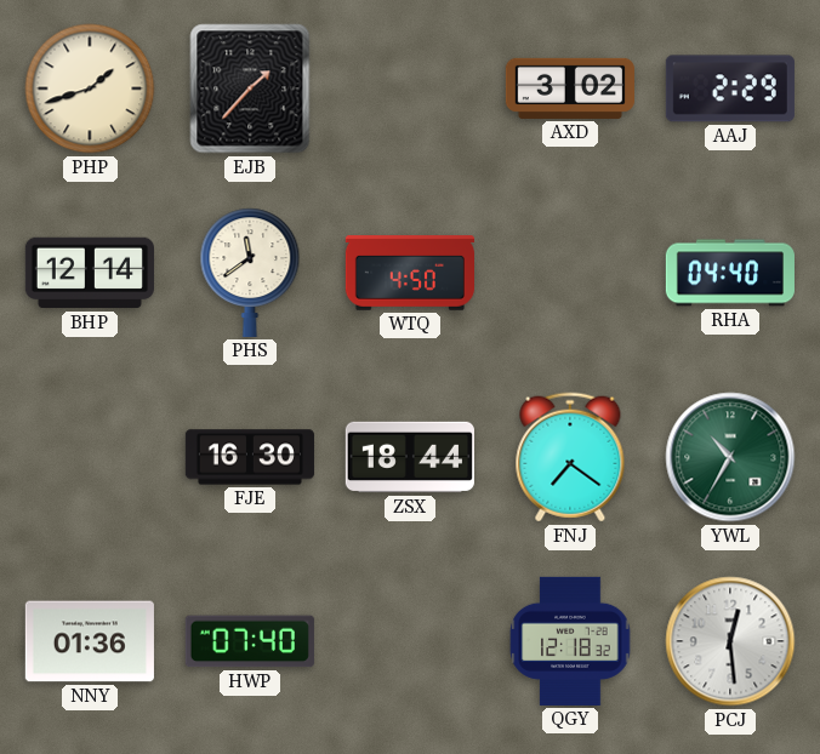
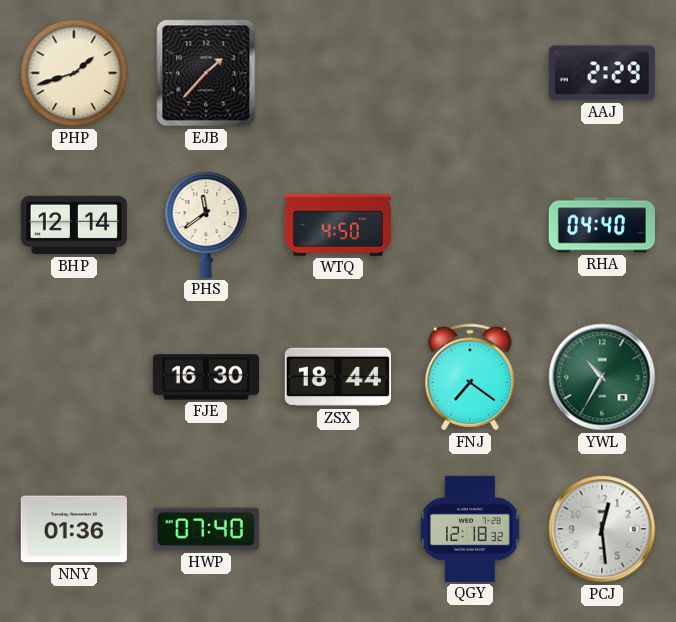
AXD: 3:02 -> none
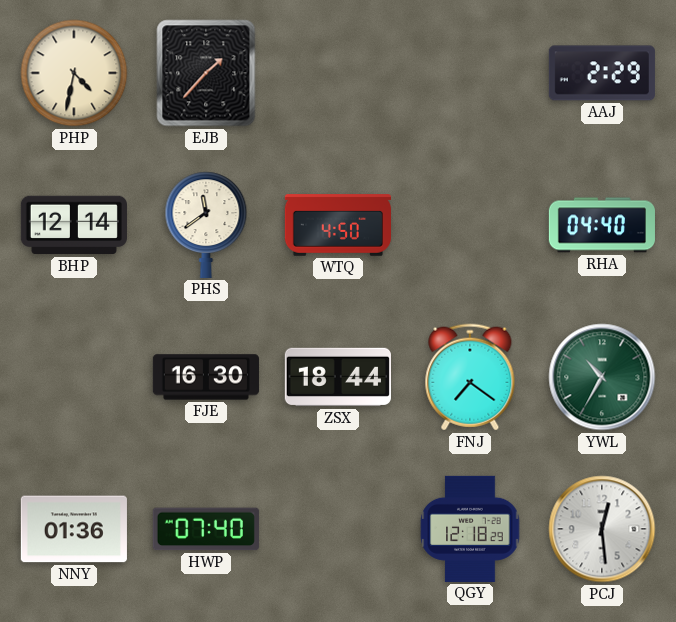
PHP: 1:42 -> 4:32
QGY: 12:18:32 -> 12:18:29
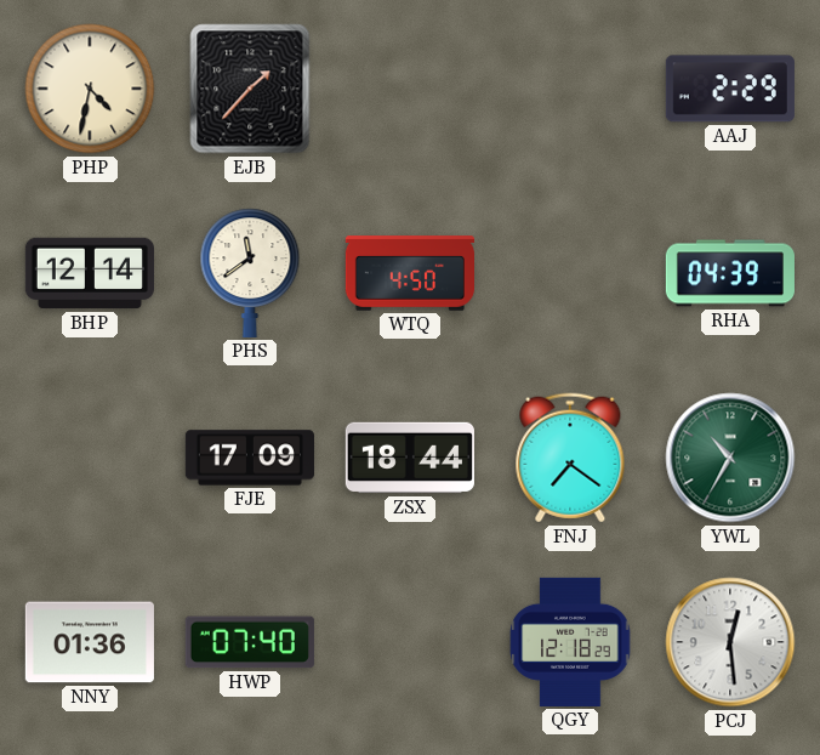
RHA: 04:40 -> 04:39
FJE: 16:30 -> 17:09
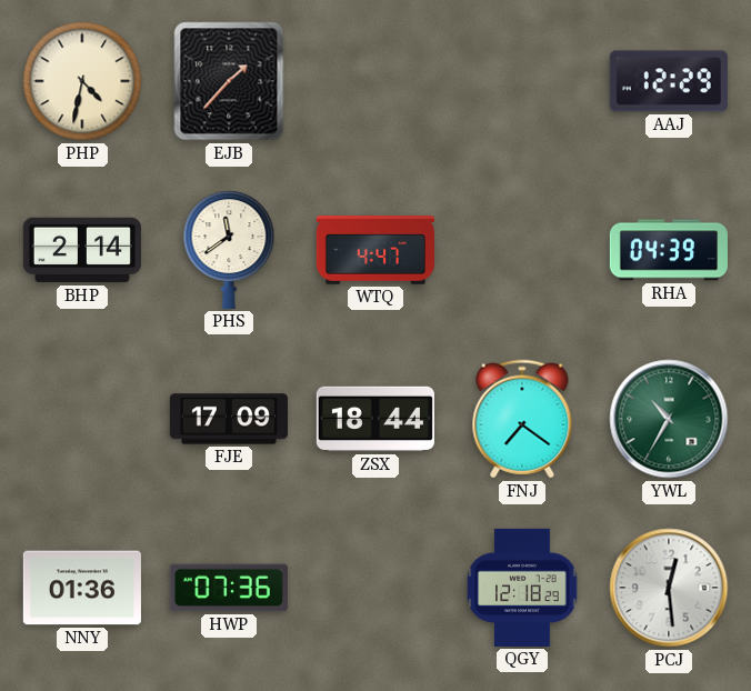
AAJ: 2:29 -> 12:29
BHP: 12:14 -> 2:14
WTQ: 4:50 -> 4:47
HWP: 07:40 -> 07:36
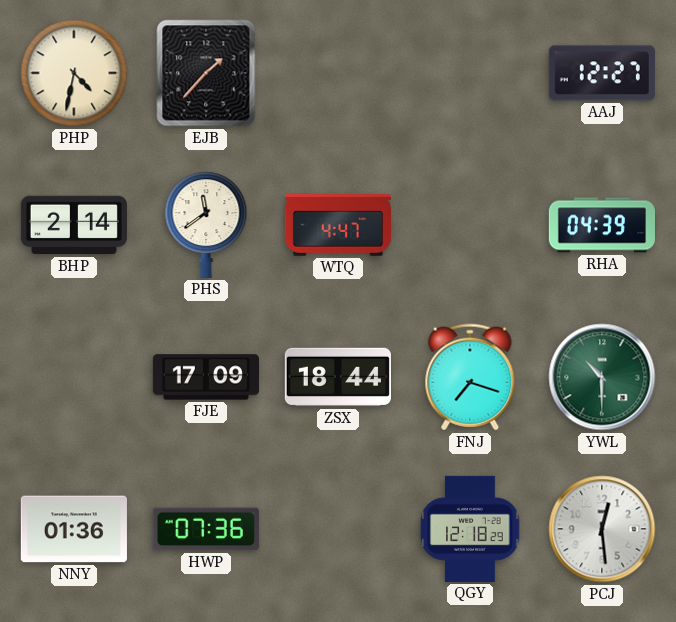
AAJ: 12:29 -> 12:27
FNJ: 7:21 -> 7:18
YWL: 10:35 -> 10:30
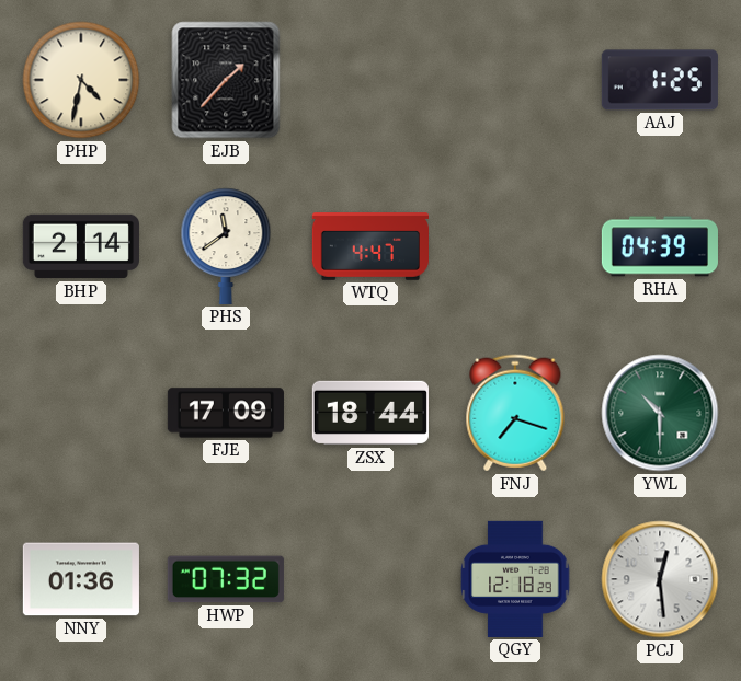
AAJ: 12:27 -> 1:25
HWP: 07:36 -> 07:32
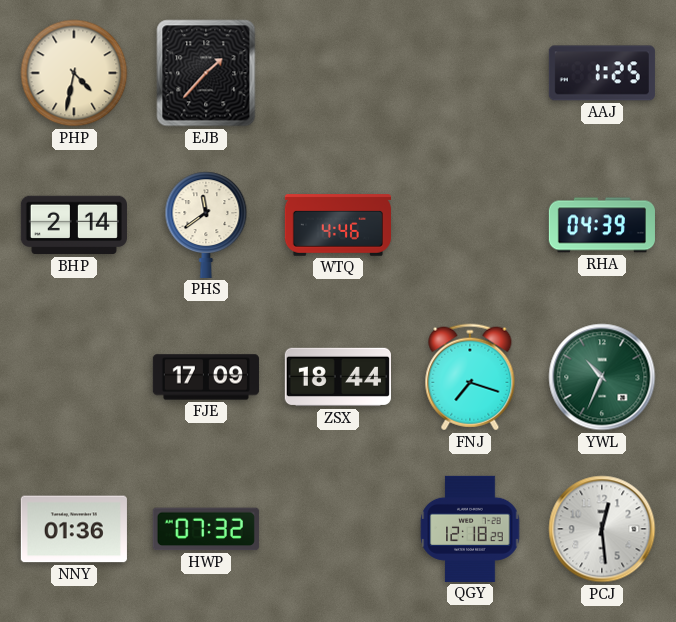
WTQ: 4:47 -> 4:46
YWL: 10:30 -> 10:34
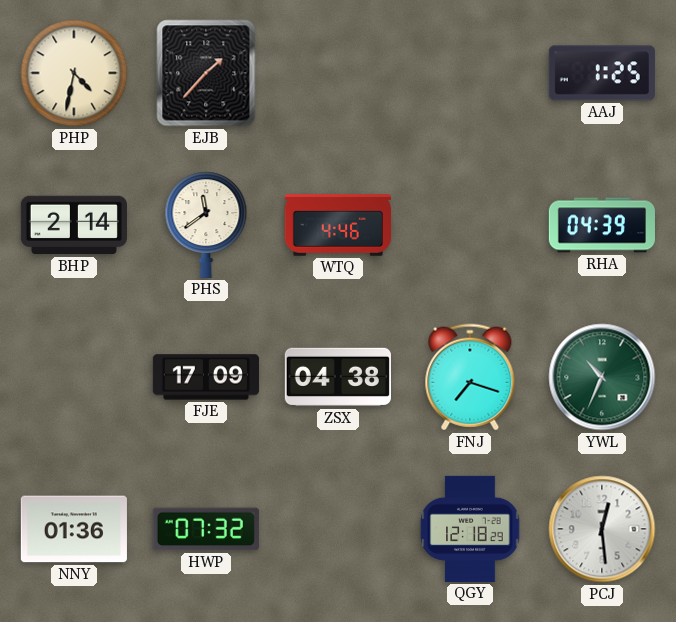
ZSX: 18:44 -> 04:38
